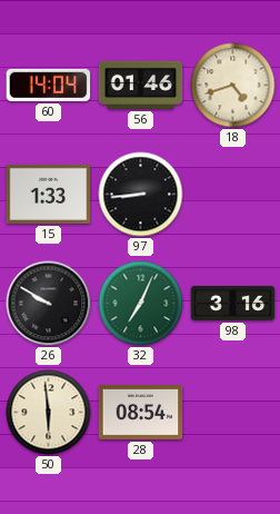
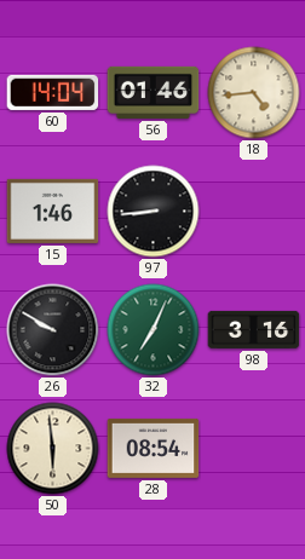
18: 4:42 -> 4:44
15: 1:33 -> 1:46
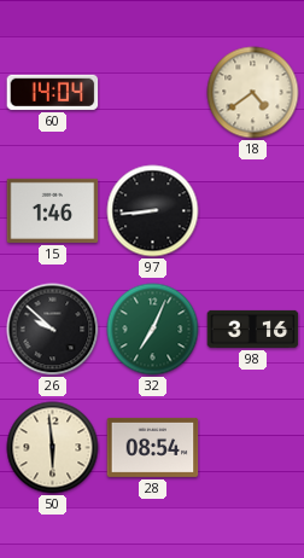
56: 01:46 -> none
18: 4:44 -> 4:39
26: 9:50 -> 9:52
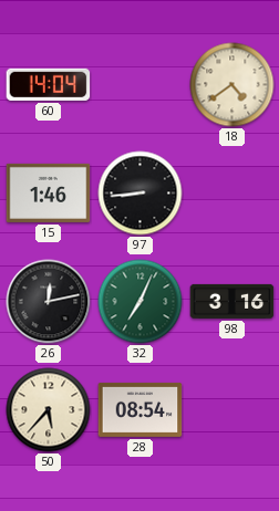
26: 9:52 -> 12:13
50: 5:59 -> 5:37
